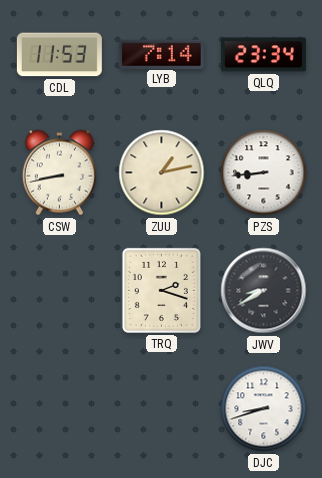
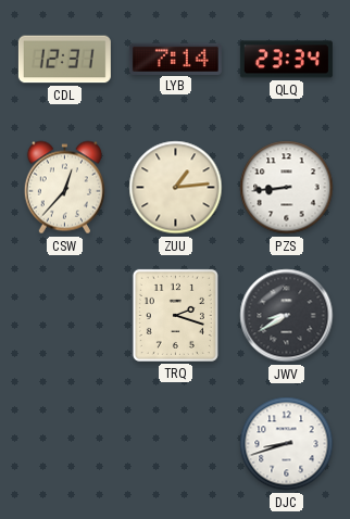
CDL: 11:53 -> 12:31
CSW: 8:43 -> 12:37
ZUU: 1:13 -> 1:14
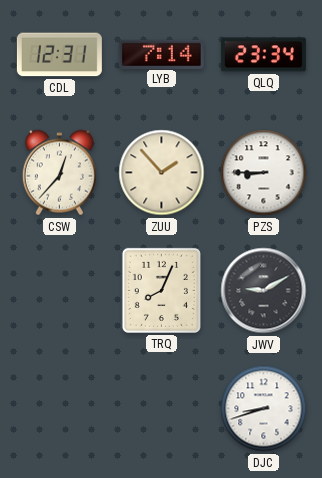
ZUU: 1:14 -> 1:53
PZS: 8:44 -> 8:45
TRQ: 2:18 -> 8:04
JWV: 8:40 -> 9:10
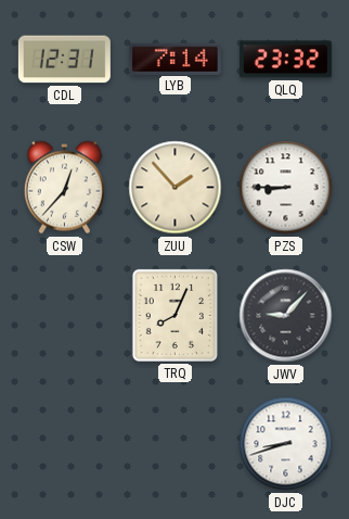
QLQ: 23:34 -> 23:32
JWV: 9:10 -> 9:07
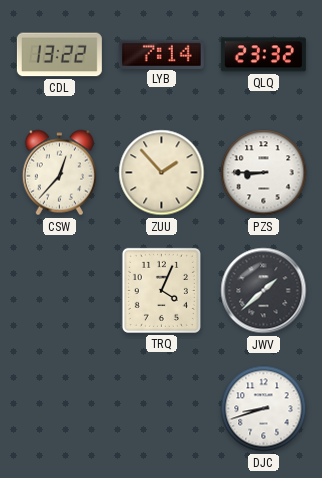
CDL: 12:31 -> 13:22
TRQ: 8:04 -> 4:04
JWV: 9:07 -> 1:38
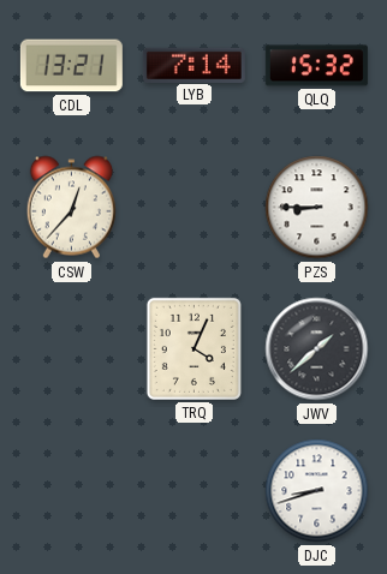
CDL: 13:22 -> 13:21
QLQ: 23:32 -> 15:32
ZUU: 1:53 -> none
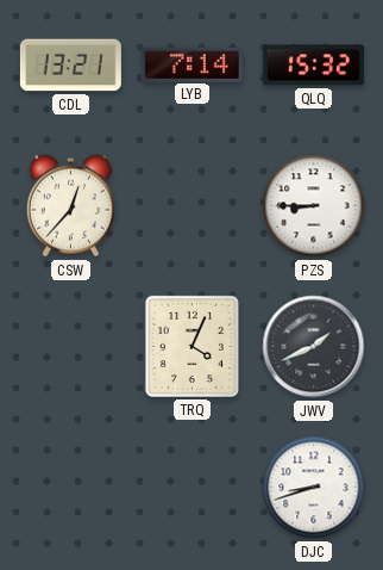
JWV: 1:38 -> 1:41
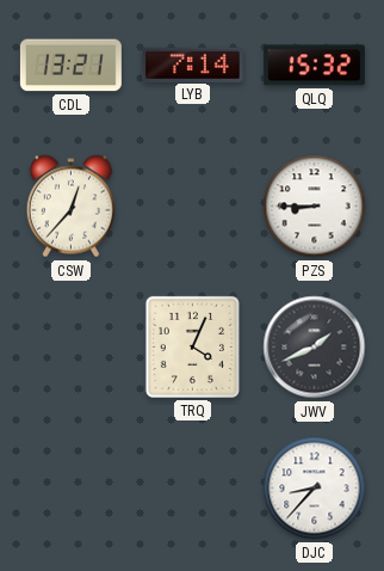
DJC: 8:42 -> 8:37
